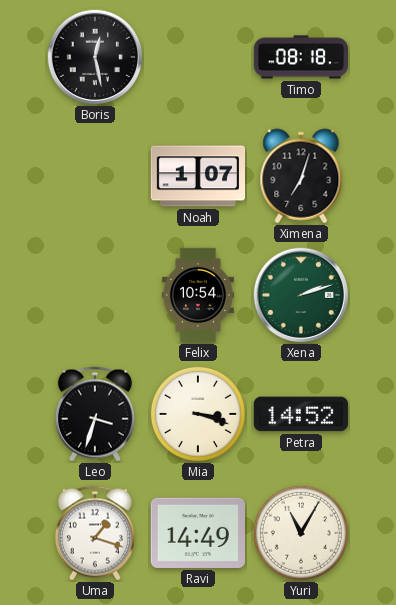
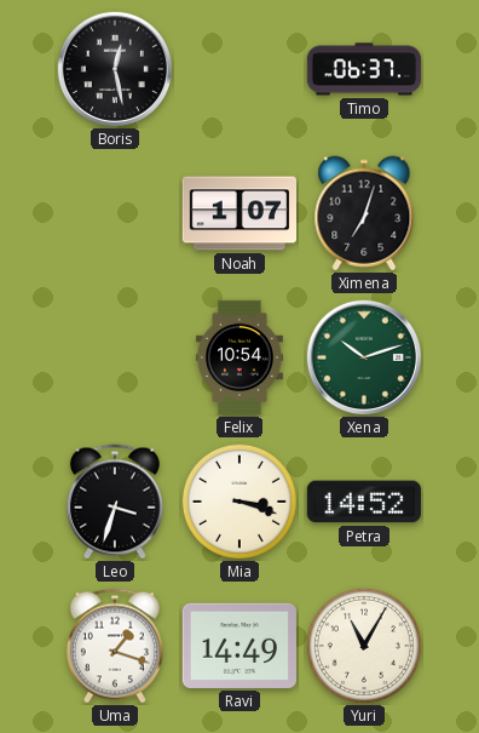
Timo: 08:18 -> 06:37
Xena: 2:12 -> 10:12
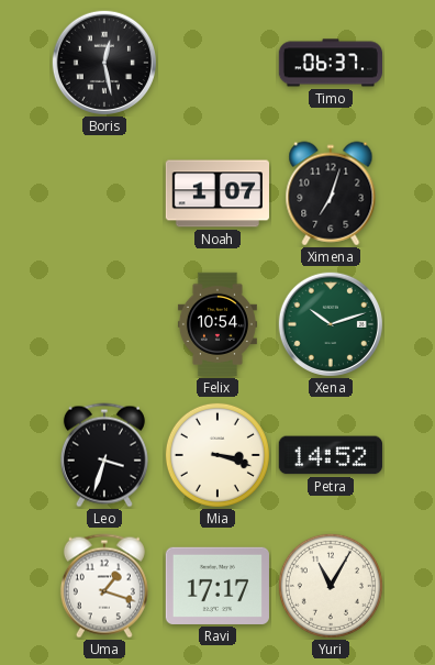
Ravi: 14:49 -> 17:17
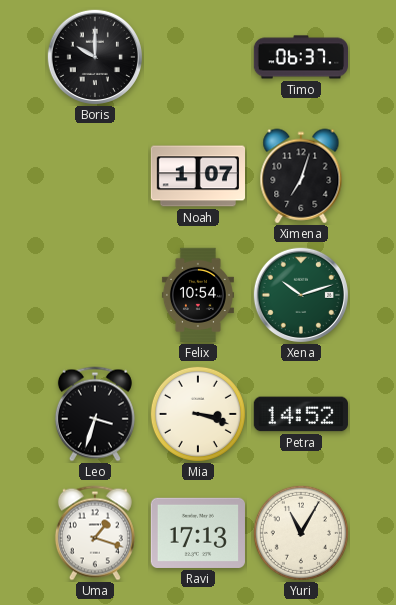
Boris: 12:28 -> 10:00
Ravi: 17:17 -> 17:13
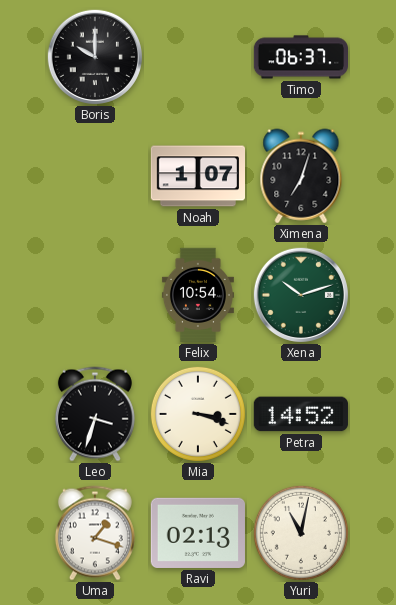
Ravi: 17:13 -> 02:13
Yuri: 11:05 -> 11:02
